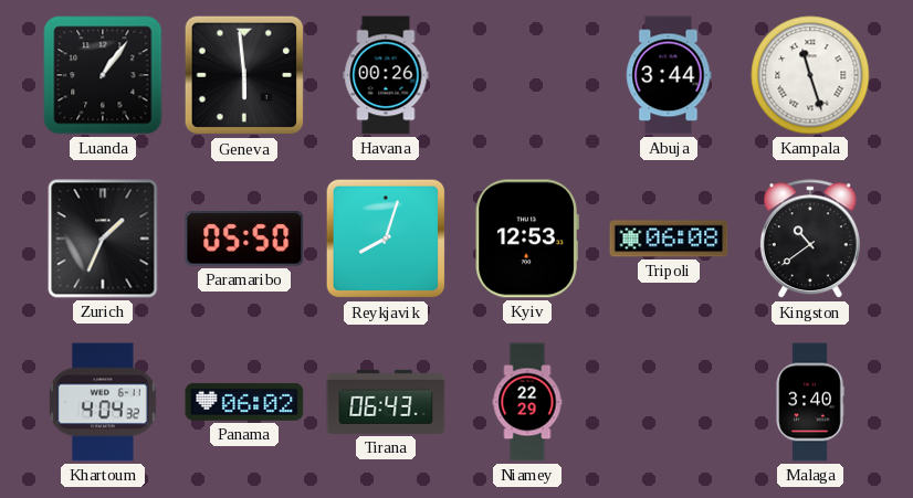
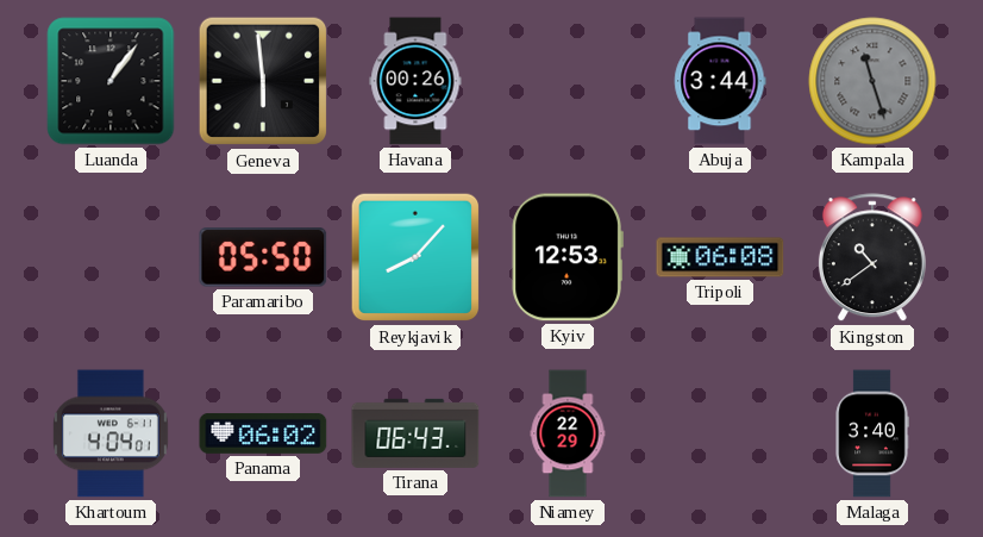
Kampala dial: white -> grey
Zurich: 1:34 -> none
Reykjavik: 8:03 -> 8:07
Khartoum: 4:04:32 -> 4:04:01
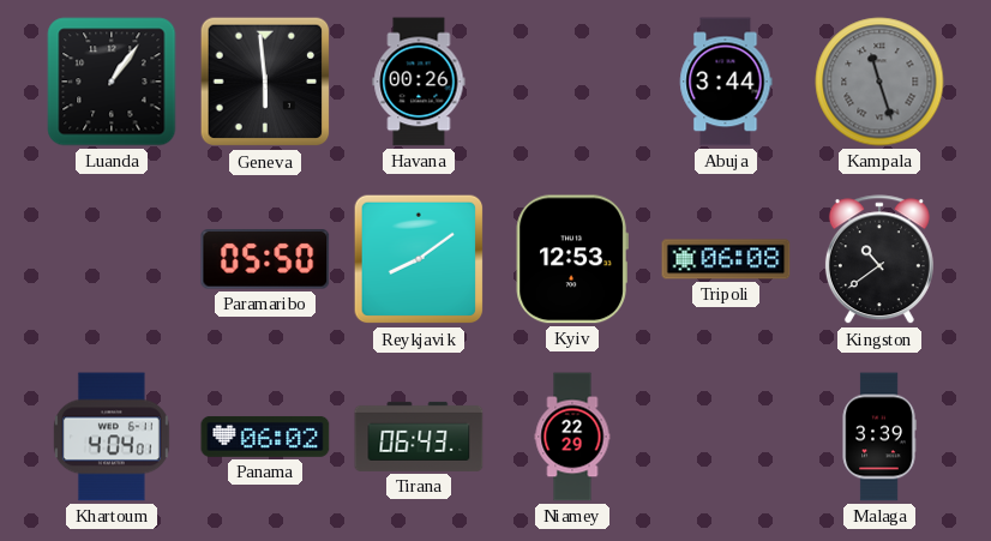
Reykjavik: 8:07 -> 8:09
Malaga: 3:40 -> 3:39
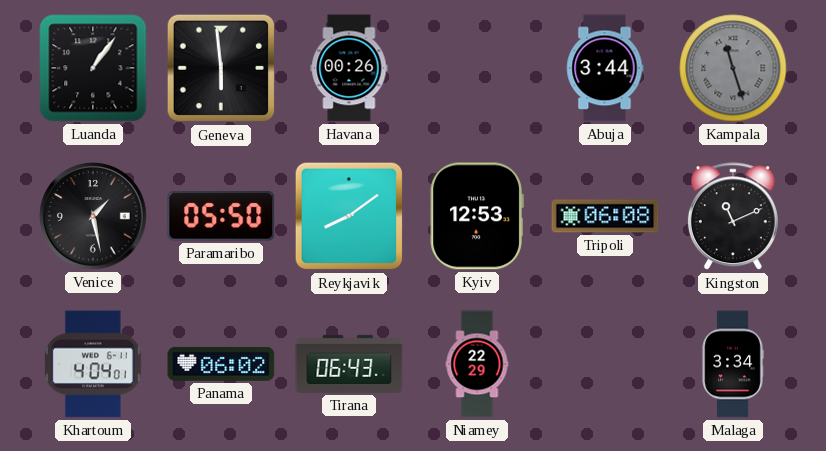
Venice: none -> 1:28
Kingston: 10:39 -> 11:11
Malaga: 3:39 -> 3:34
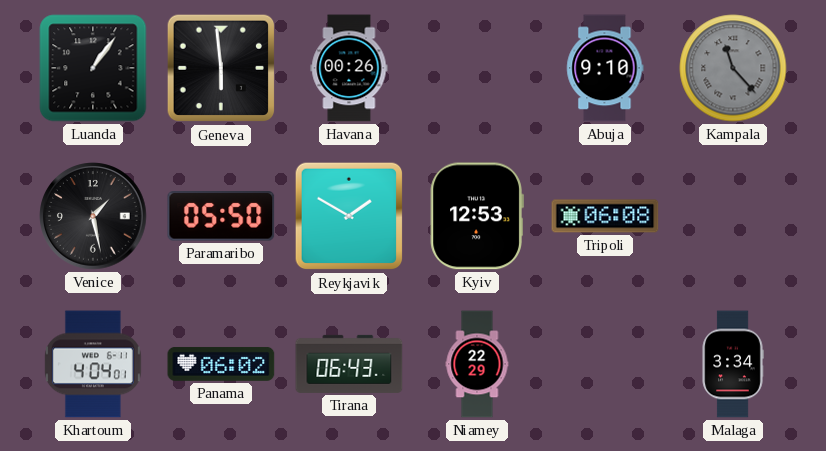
Abuja: 3:44 -> 9:10
Kampala: 11:27 -> 11:23
Reykjavik: 8:09 -> 1:50
Kingston: 11:11 -> none
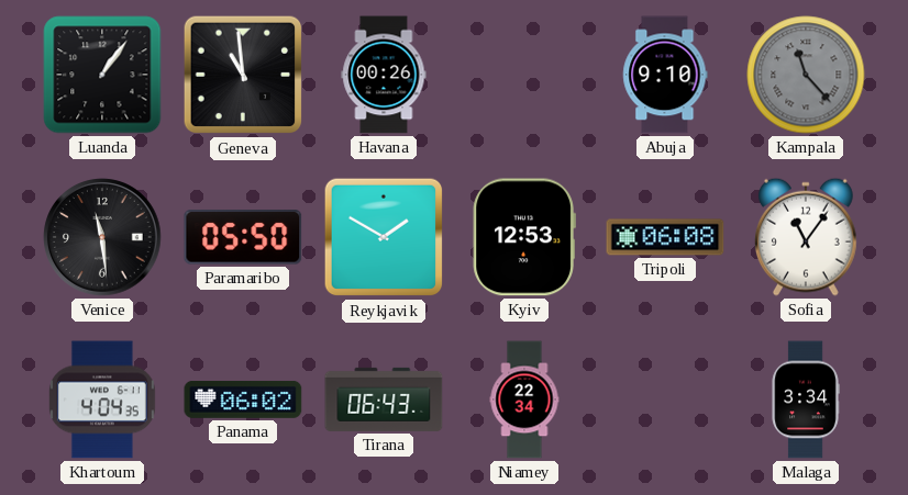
Geneva: 5:59 -> 10:59
Venice: 1:28 -> 11:29
Sofia: none -> 11:06
Khartoum: 4:04:01 -> 4:04:35
Niamey: 22:29 -> 22:34
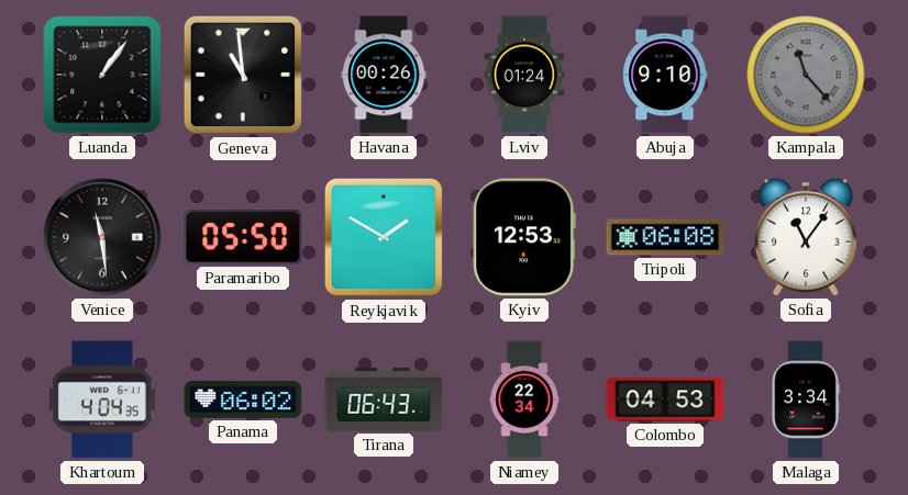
Lviv: none -> 01:24
Colombo: none -> 04:53
